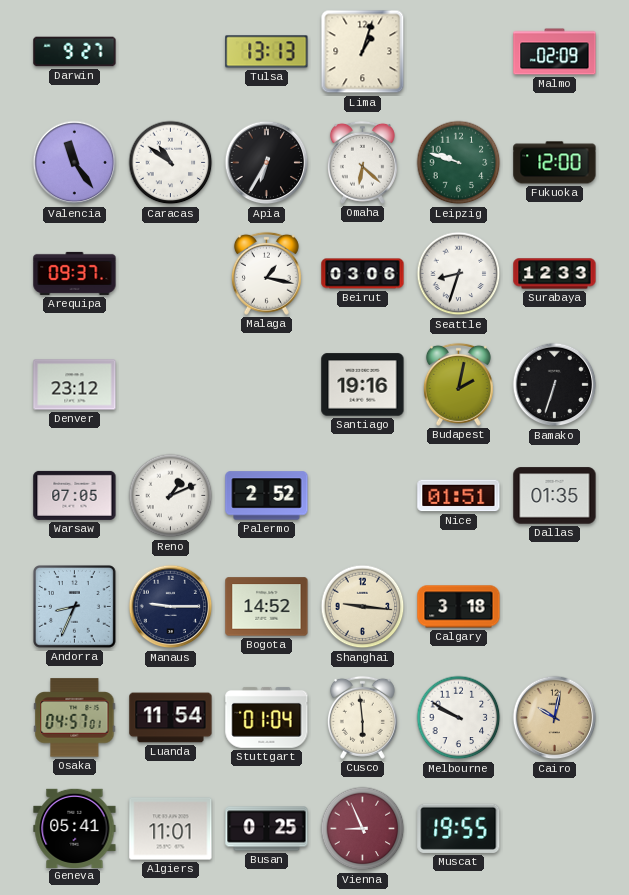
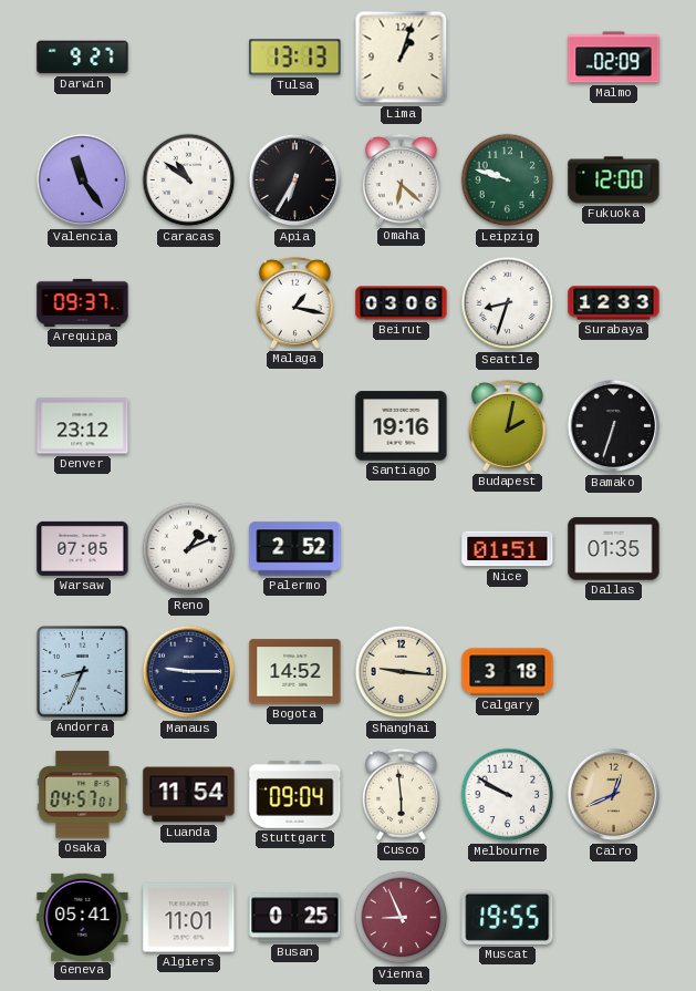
Stuttgart: 01:04 -> 09:04
Cairo: 10:02 -> 12:41
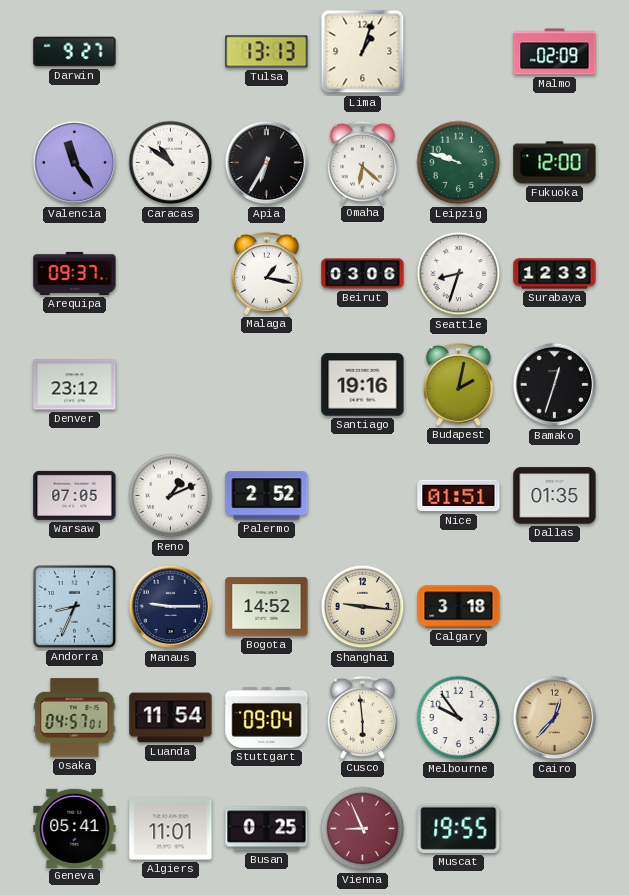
Bamako: 6:33 -> 12:33
Melbourne: 9:50 -> 9:54
Cairo: 12:41 -> 12:37
